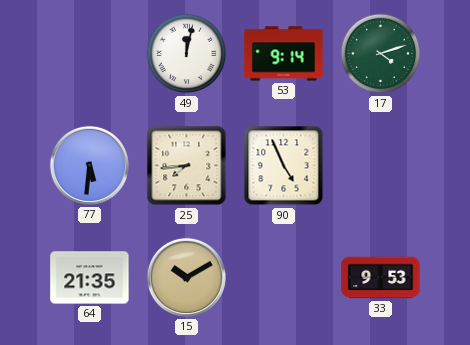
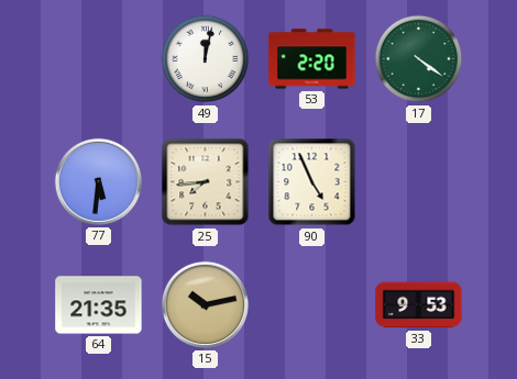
53: 9:14 -> 2:20
17: 4:12 -> 4:21
15: 10:10 -> 10:13
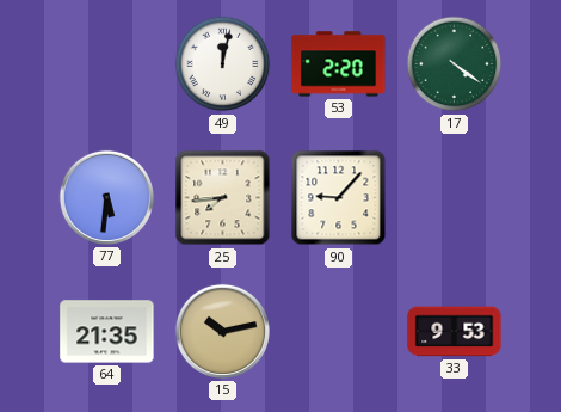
90: 4:56 -> 9:07
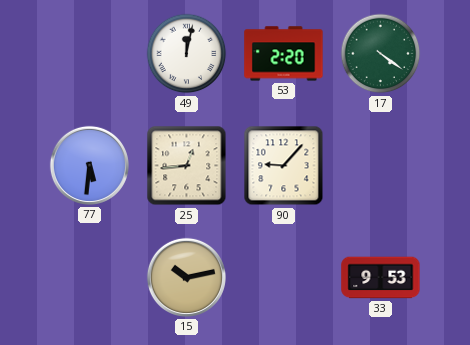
25: 7:44 -> 12:44
64: 21:35 -> none
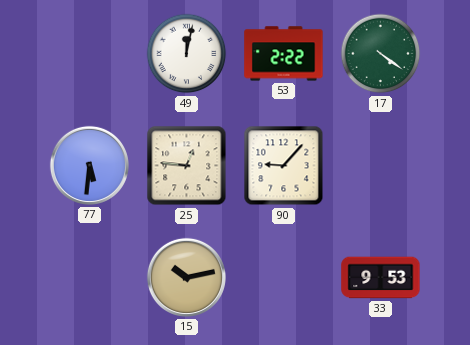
53: 2:20 -> 2:22
25: 12:44 -> 12:46
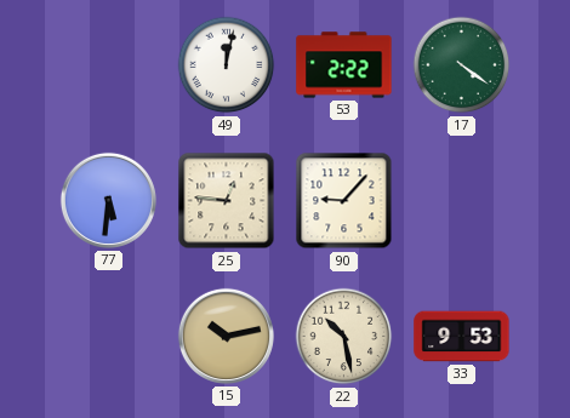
22: none -> 10:28
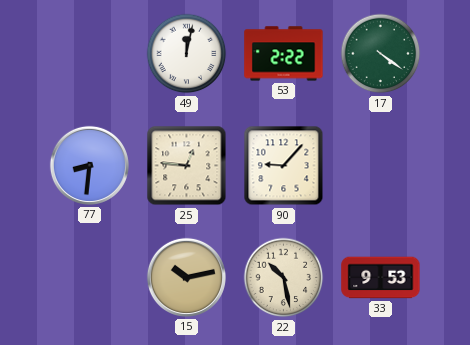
77: 5:31 -> 8:31
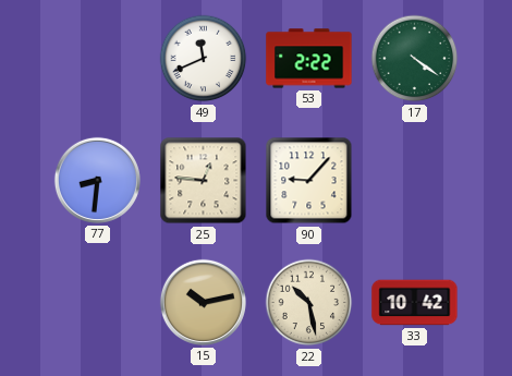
49: 12:02 -> 11:41
33: 9:53 -> 10:42
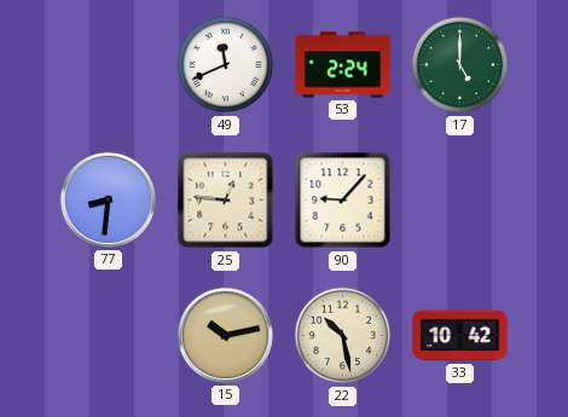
53: 2:22 -> 2:24
17: 4:21 -> 5:00
